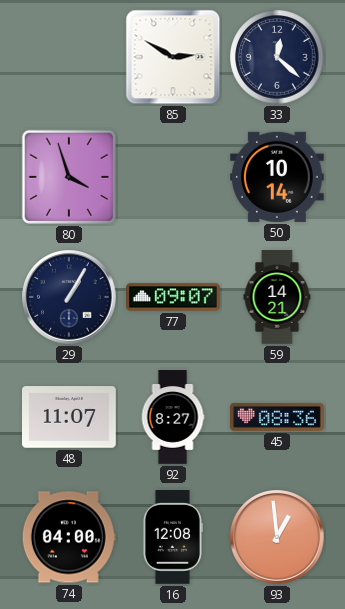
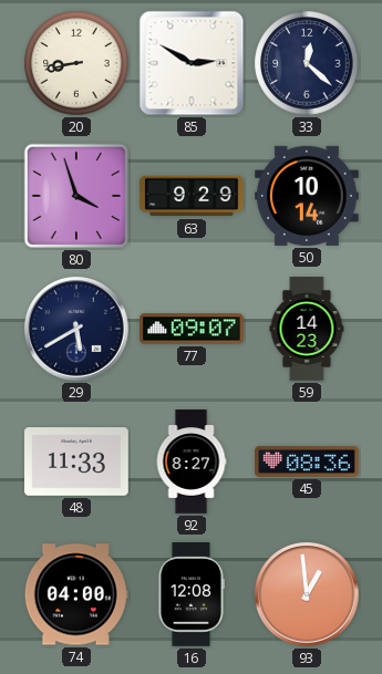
20: none -> 8:43
63: none -> 9:29
29: 1:05 -> 5:40
59: 14:21 -> 14:23
48: 11:07 -> 11:33
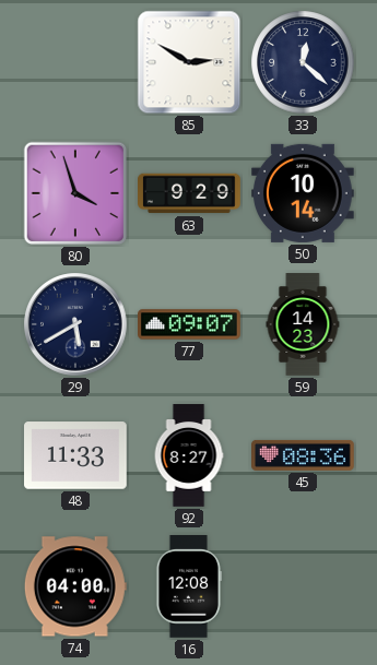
20: 8:43 -> none
93: 12:59 -> none
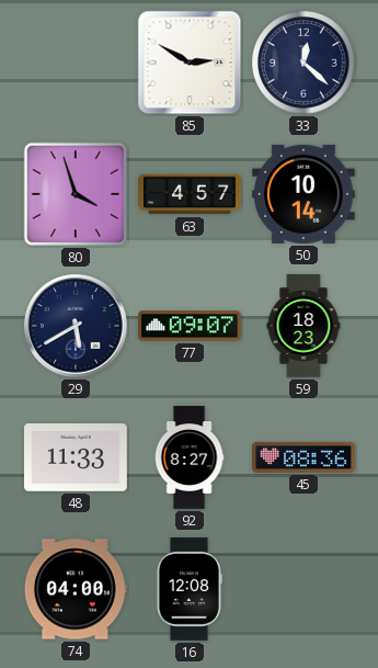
63: 9:29 -> 4:57
59: 14:23 -> 18:23
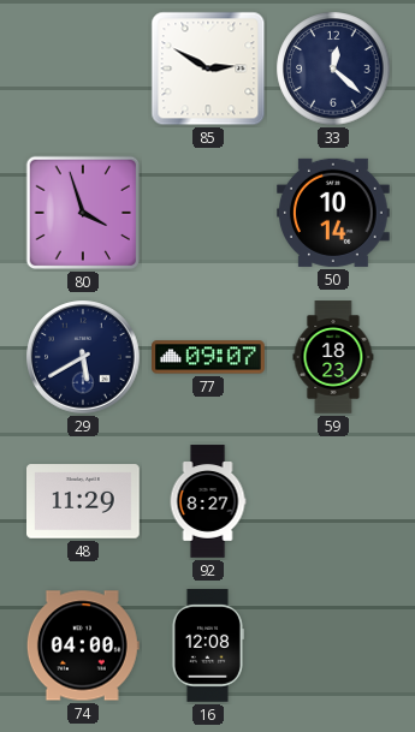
63: 4:57 -> none
48: 11:33 -> 11:29
45: 08:36 -> none
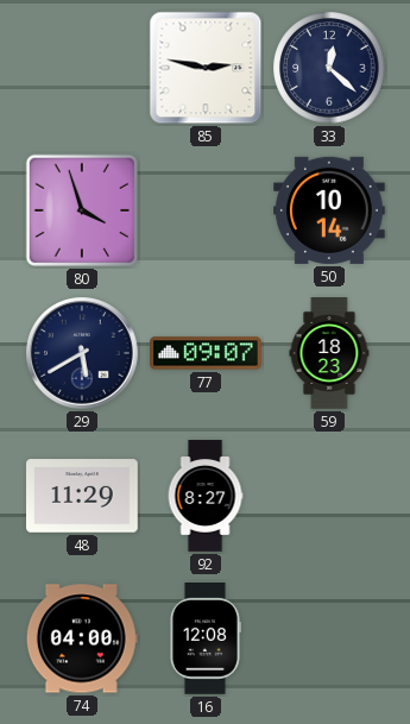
85: 2:50 -> 2:47
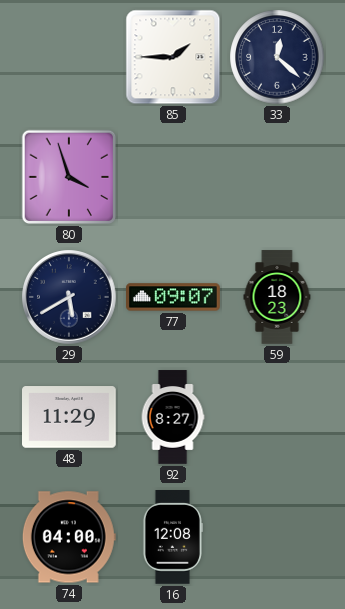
85: 2:47 -> 1:45
50: 10:14 -> none
